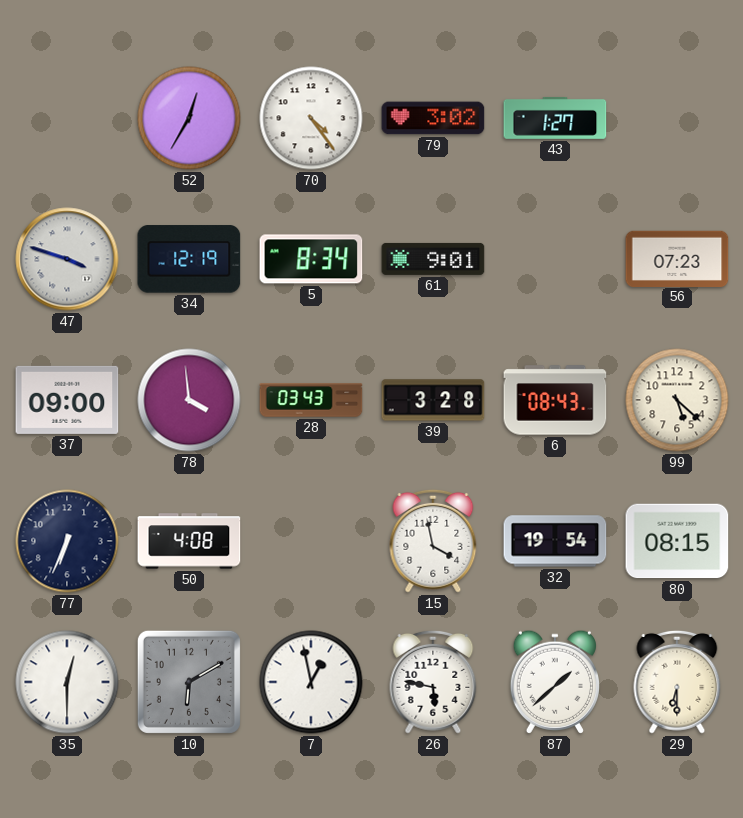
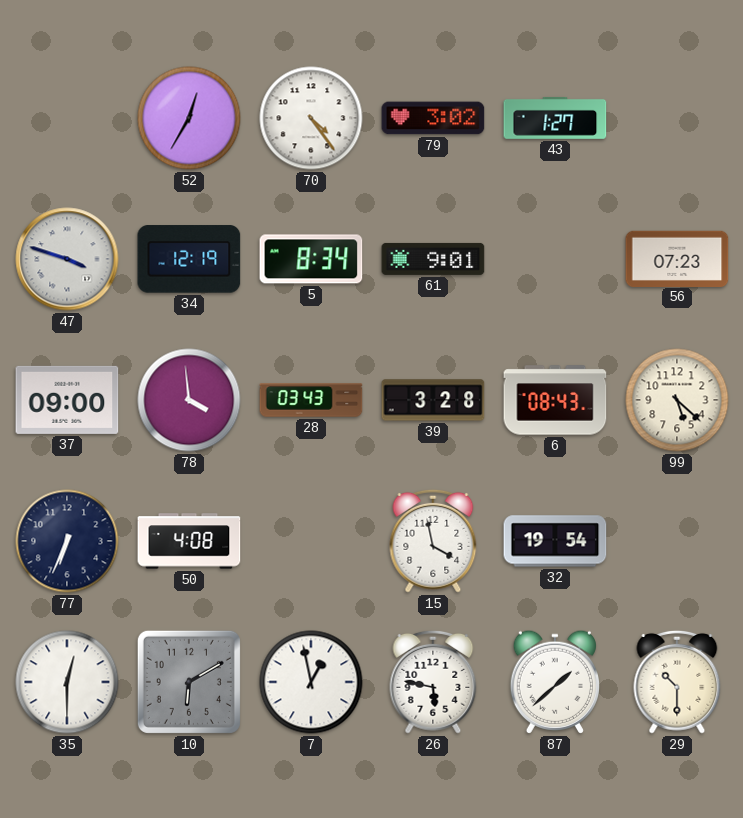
80: 08:15 -> none
29: 6:30 -> 10:30
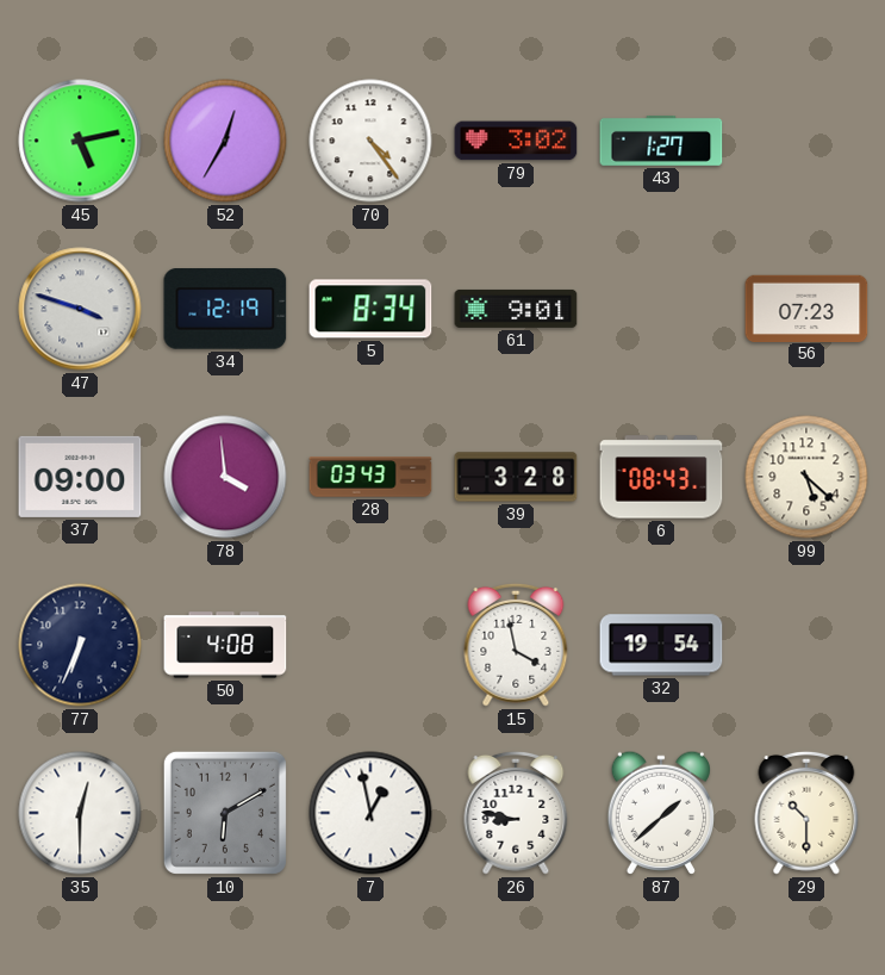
45: none -> 5:13
26: 5:47 -> 8:47
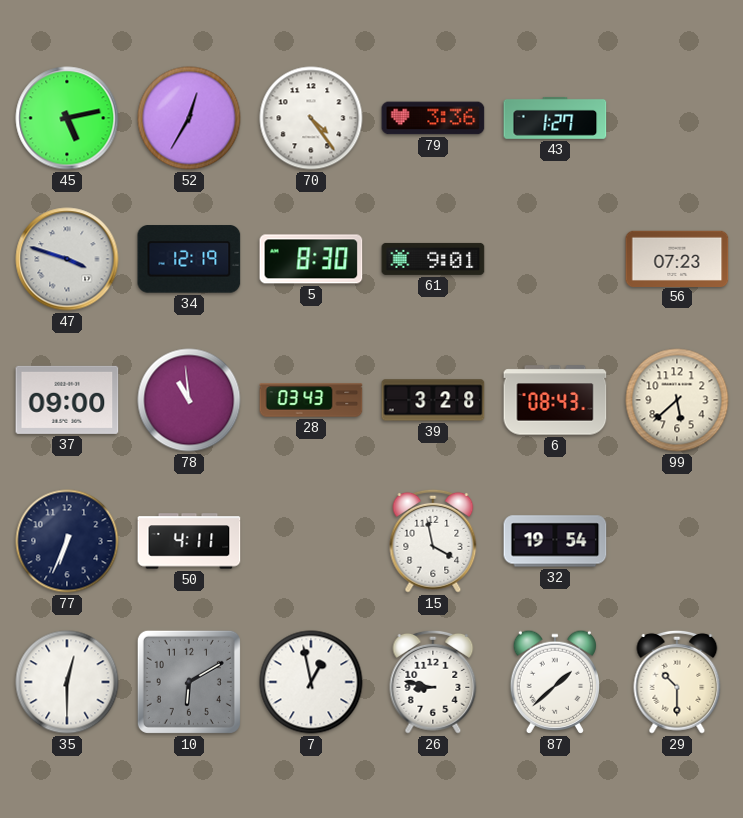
79: 3:02 -> 3:36
5: 8:34 -> 8:30
78: 3:59 -> 10:59
99: 5:22 -> 5:38
50: 4:08 -> 4:11
